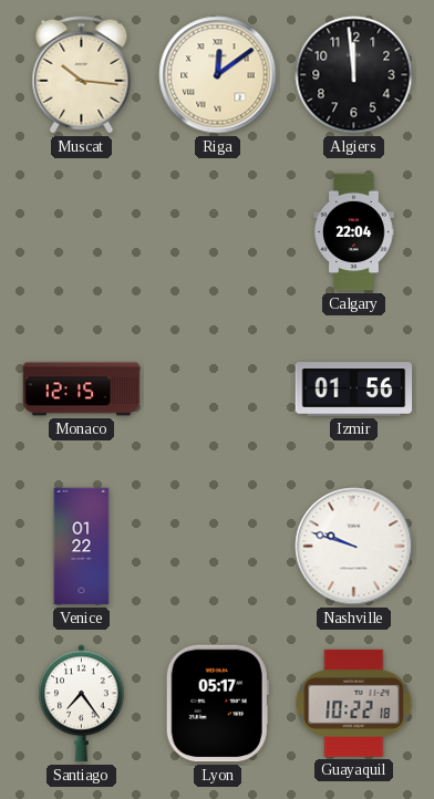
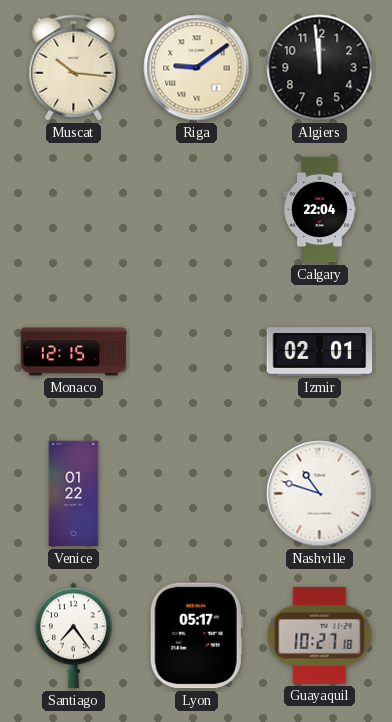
Riga: 12:09 -> 9:09
Izmir: 01:56 -> 02:01
Nashville: 9:48 -> 10:48
Guayaquil: 10:22 -> 10:27
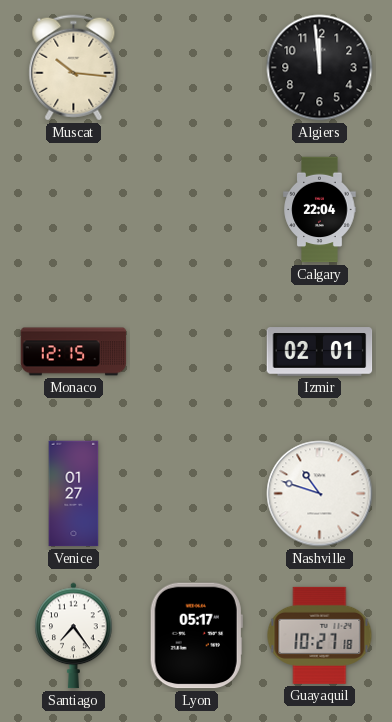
Riga: 9:09 -> none
Venice: 01:22 -> 01:27
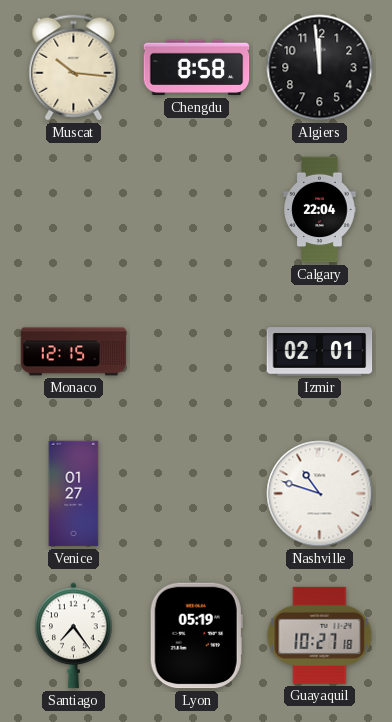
Chengdu: none -> 8:58
Lyon: 05:17 -> 05:19
